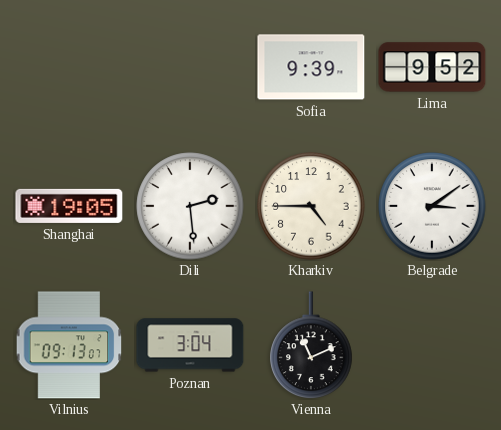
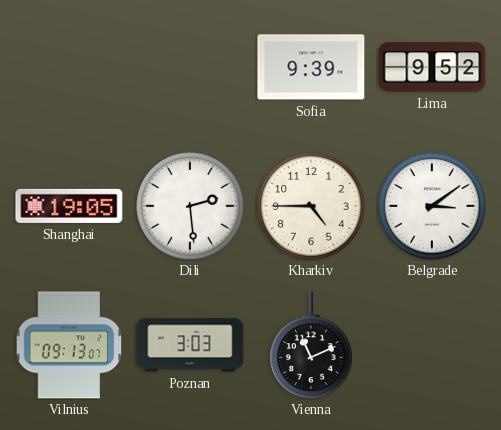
Poznan: 3:04 -> 3:03
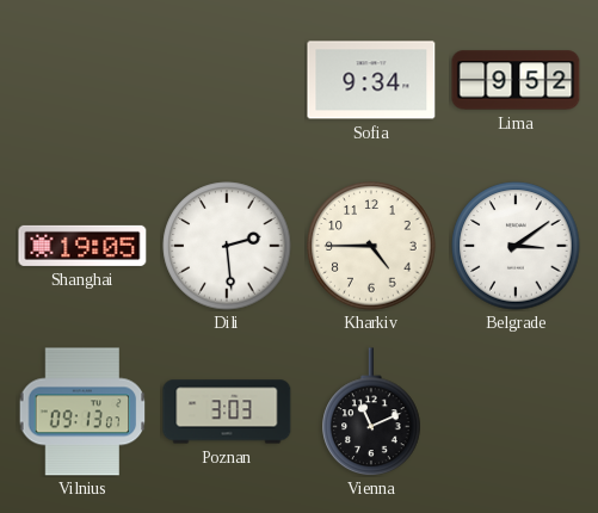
Sofia: 9:39 -> 9:34
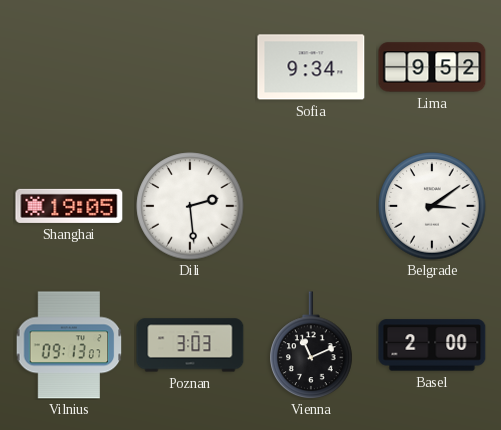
Kharkiv: 4:45 -> none
Basel: none -> 2:00
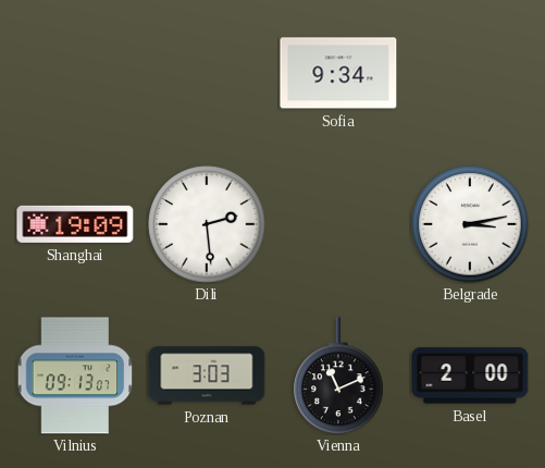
Lima: 9:52 -> none
Shanghai: 19:05 -> 19:09
Belgrade: 3:09 -> 3:13
